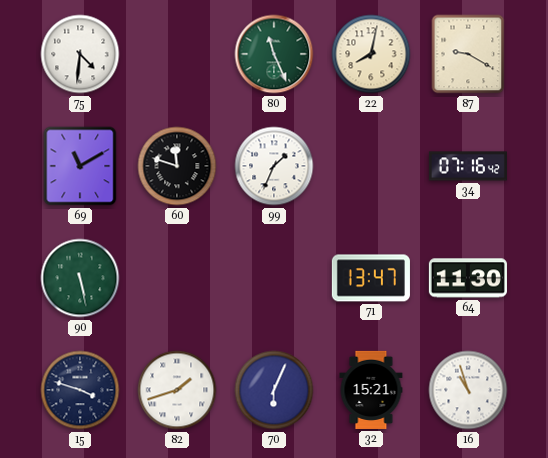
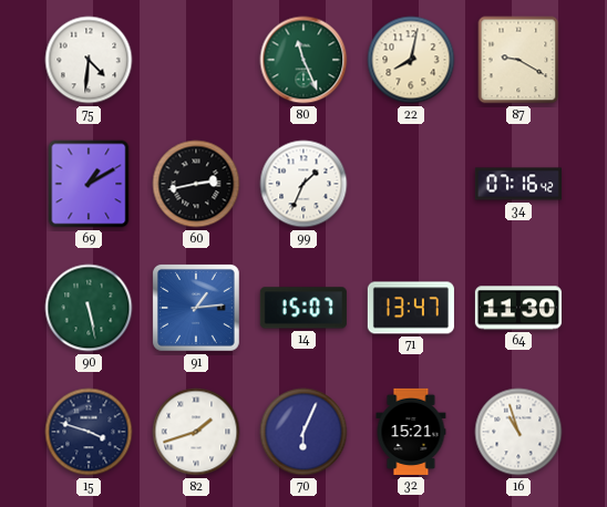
69: 11:10 -> 1:10
60: 11:48 -> 2:43
91: none -> 1:14
14: none -> 15:07
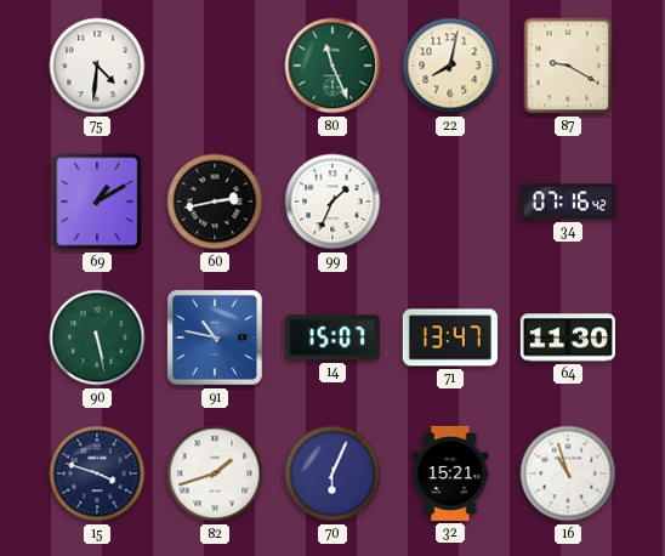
91: 1:14 -> 10:47
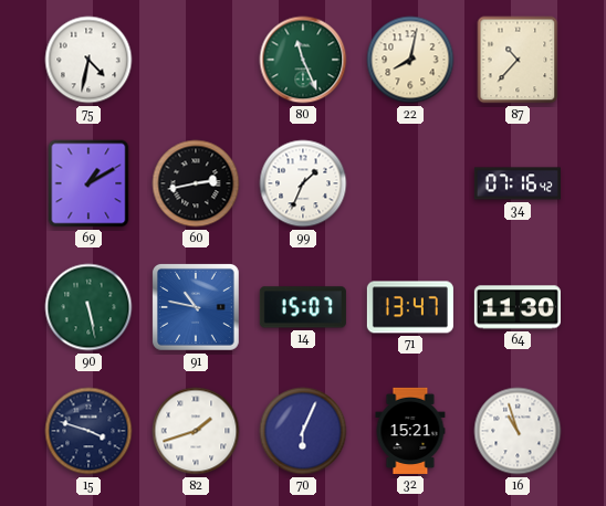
75: 4:31 -> 4:32
87: 9:20 -> 10:37
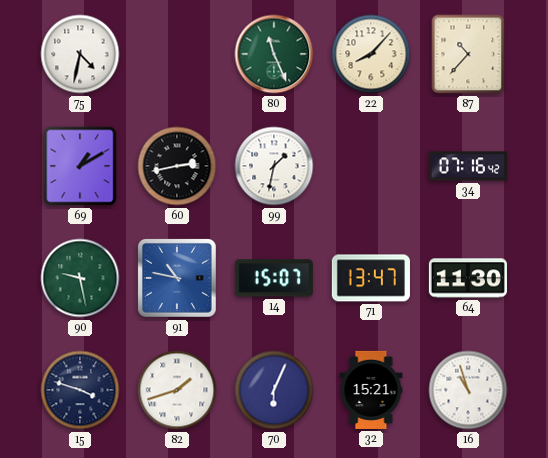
22: 8:02 -> 8:07
99: 1:34 -> 1:32
90: 5:28 -> 9:28
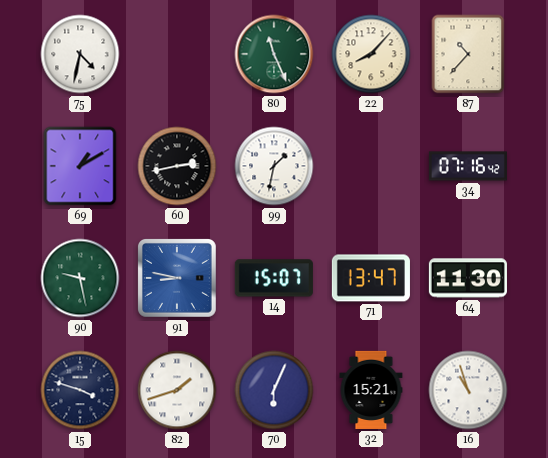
91: 10:47 -> 8:47
